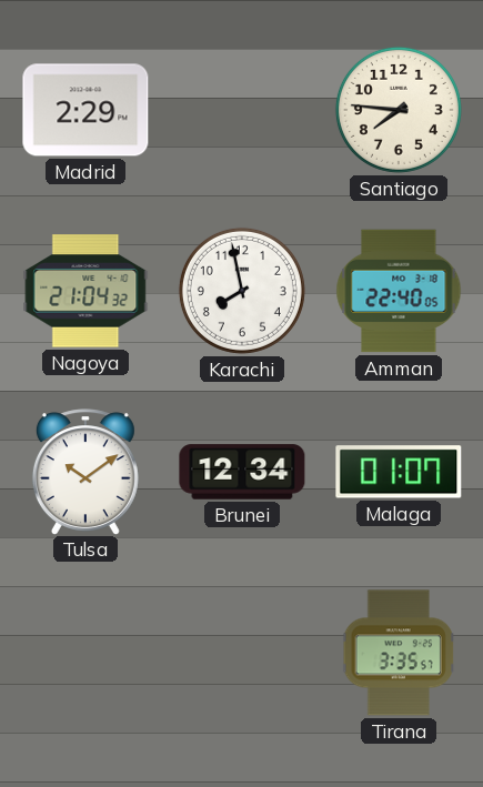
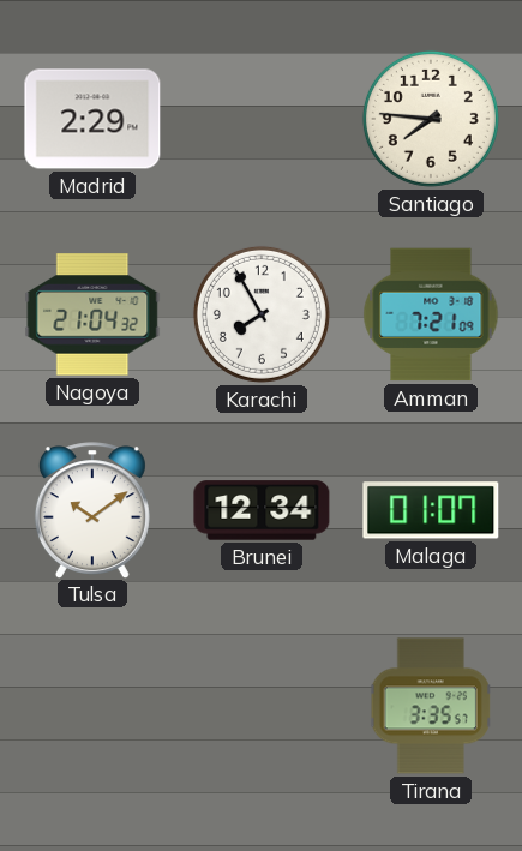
Karachi: 7:58 -> 7:55
Amman: 22:40 -> 7:21
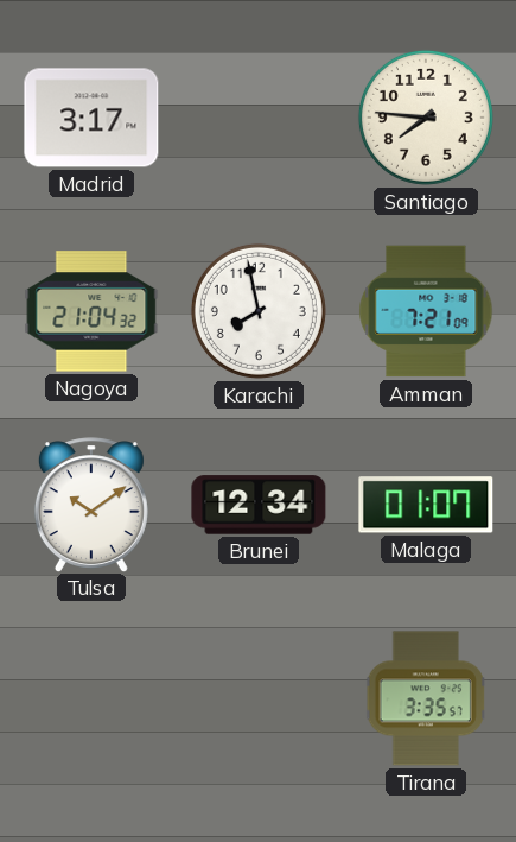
Madrid: 2:29 -> 3:17
Karachi: 7:55 -> 7:58
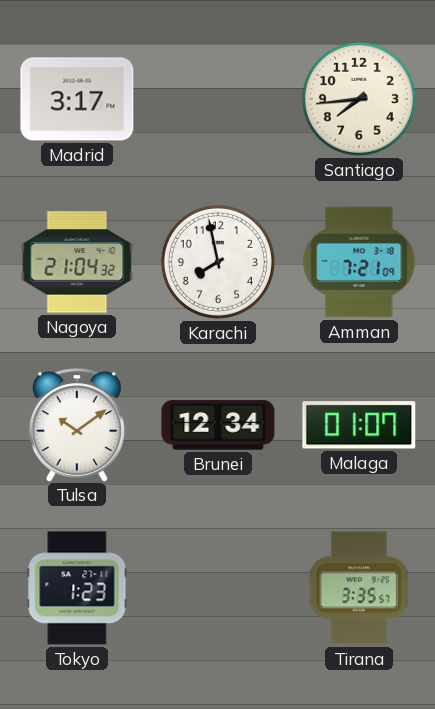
Santiago: 7:46 -> 7:44
Tokyo: none -> 1:23
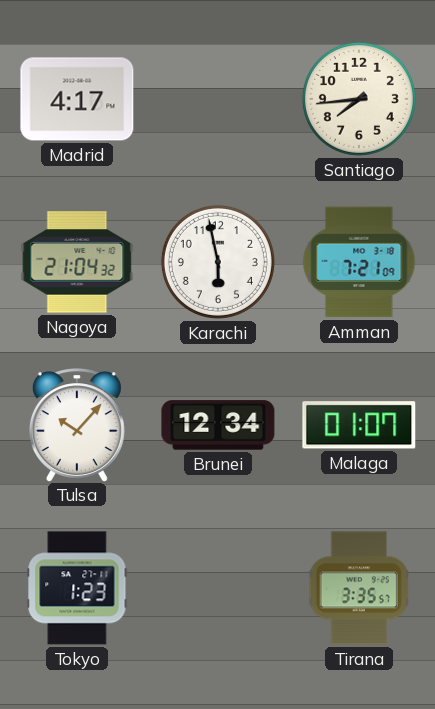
Madrid: 3:17 -> 4:17
Karachi: 7:58 -> 5:58
Tulsa: 10:09 -> 10:07
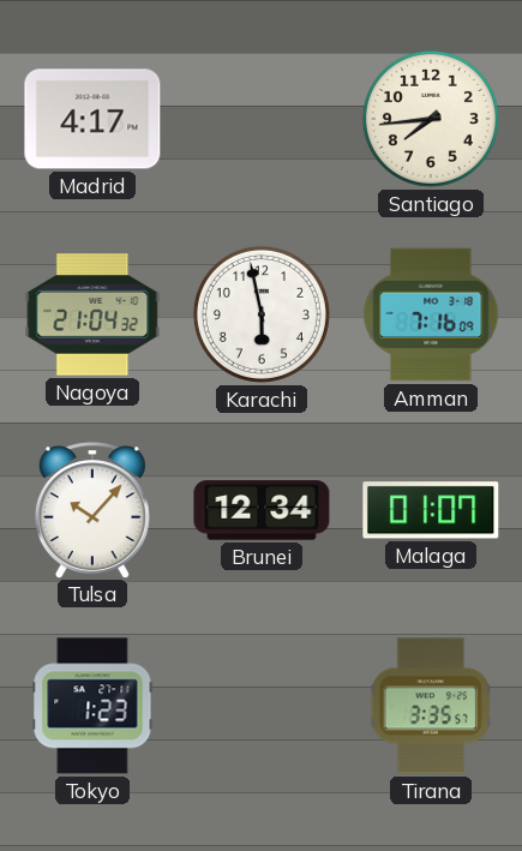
Amman: 7:21 -> 7:16
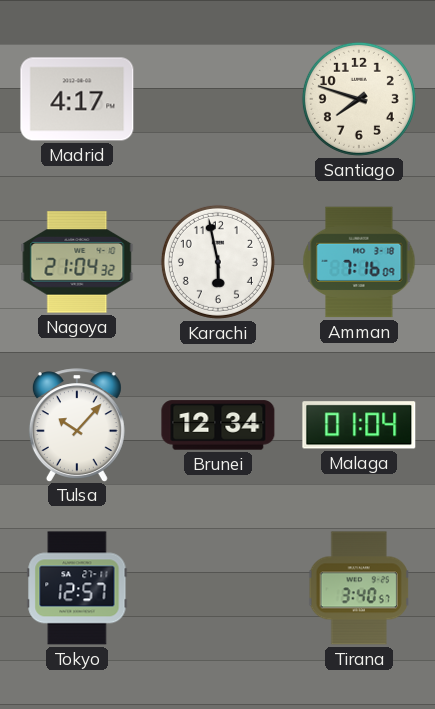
Santiago: 7:44 -> 7:48
Malaga: 01:07 -> 01:04
Tokyo: 1:23 -> 12:57
Tirana: 3:35 -> 3:40
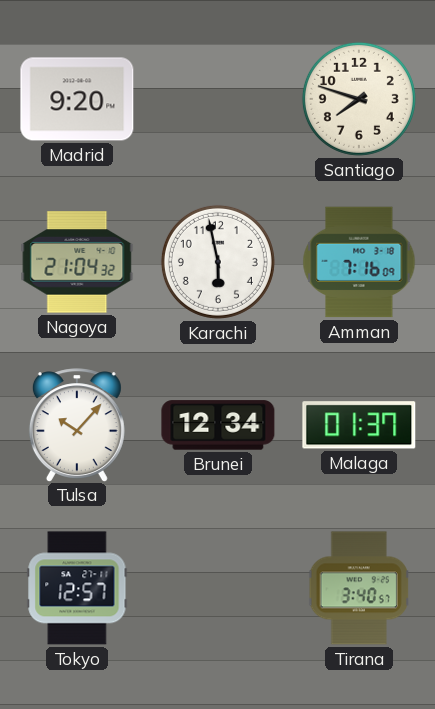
Madrid: 4:17 -> 9:20
Malaga: 01:04 -> 01:37
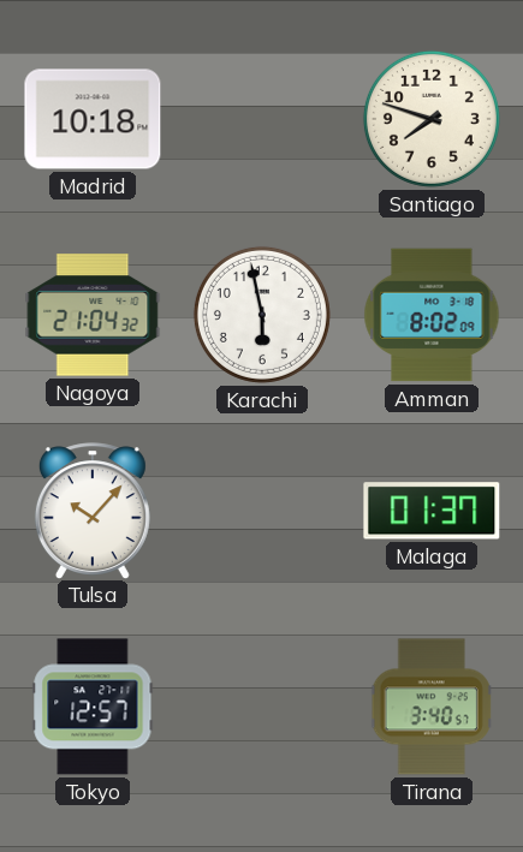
Madrid: 9:20 -> 10:18
Amman: 7:16 -> 8:02
Brunei: 12:34 -> none
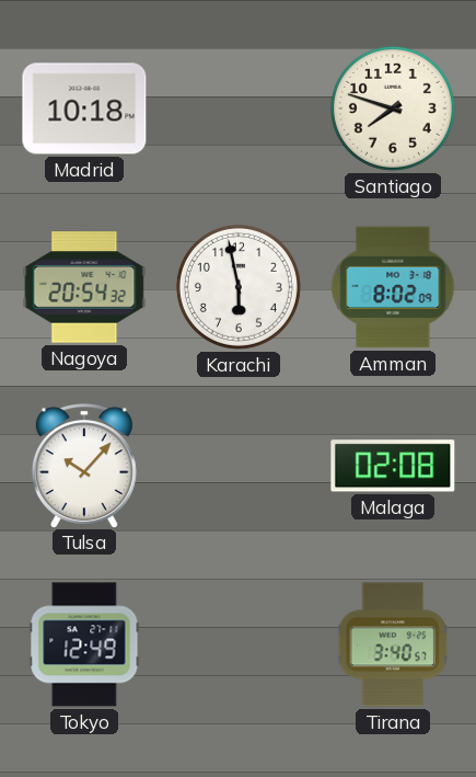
Nagoya: 21:04 -> 20:54
Malaga: 01:37 -> 02:08
Tokyo: 12:57 -> 12:49
